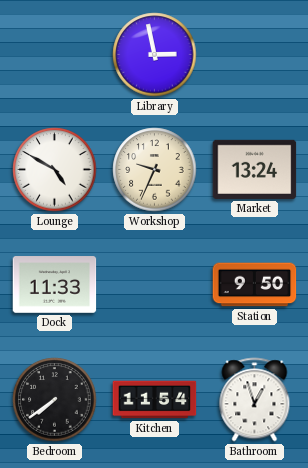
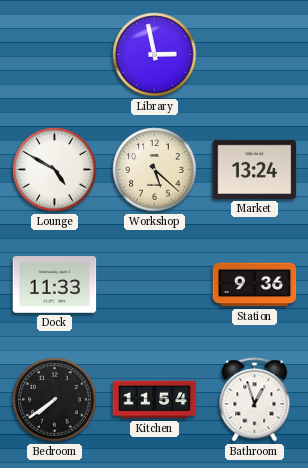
Workshop: 9:34 -> 5:22
Station: 9:50 -> 9:36
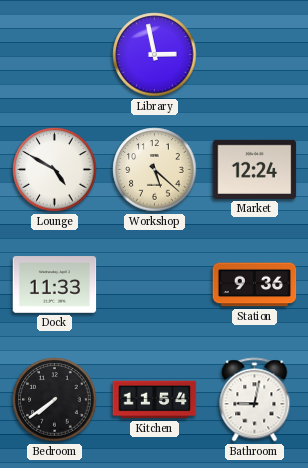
Market: 13:24 -> 12:24
Bathroom: 12:57 -> 9:02
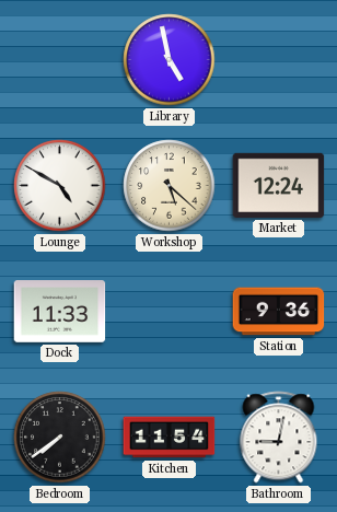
Library: 2:58 -> 4:58
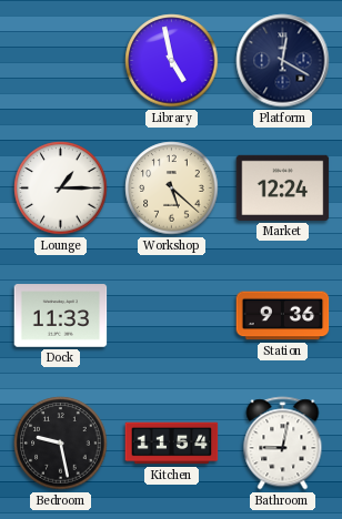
Platform: none -> 12:20
Lounge: 4:50 -> 1:15
Bedroom: 7:39 -> 9:28
